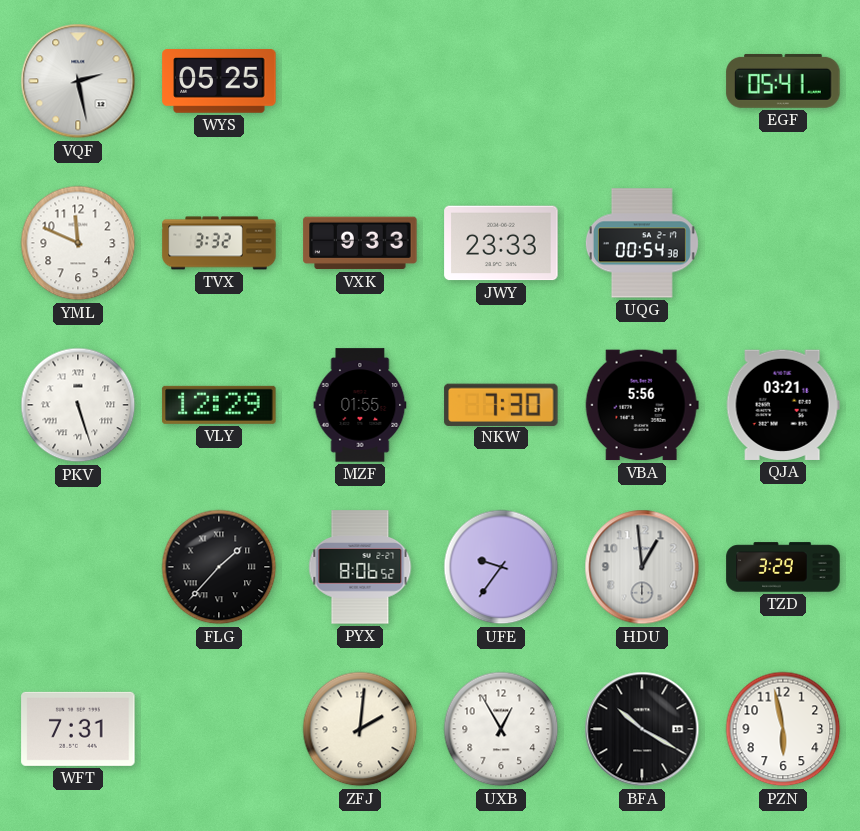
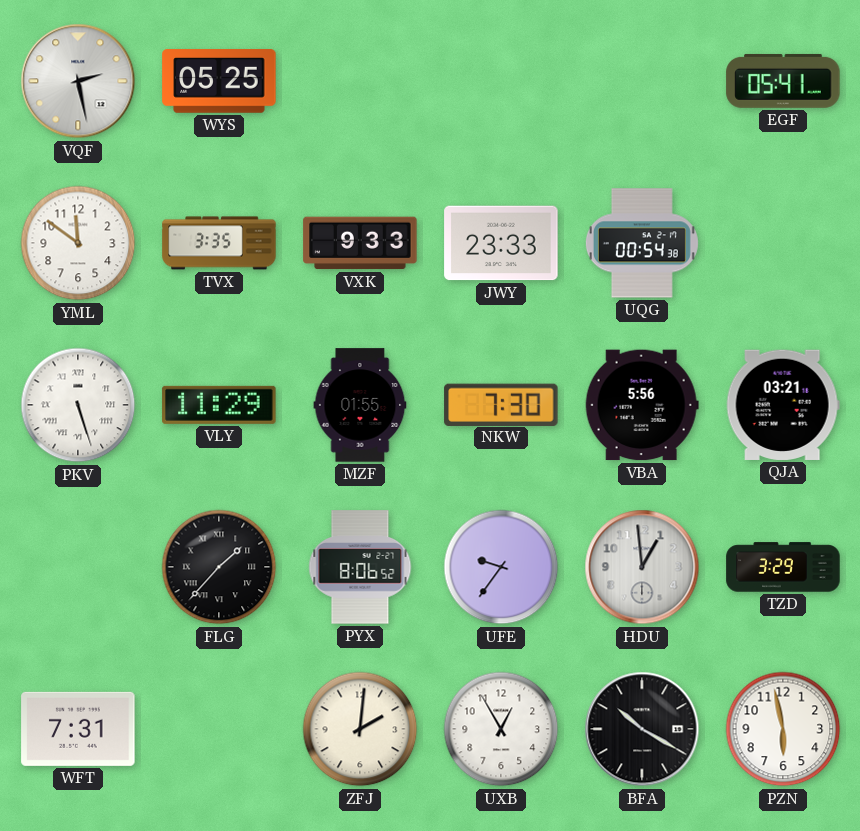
YML: 11:49 -> 11:51
TVX: 3:32 -> 3:35
VLY: 12:29 -> 11:29
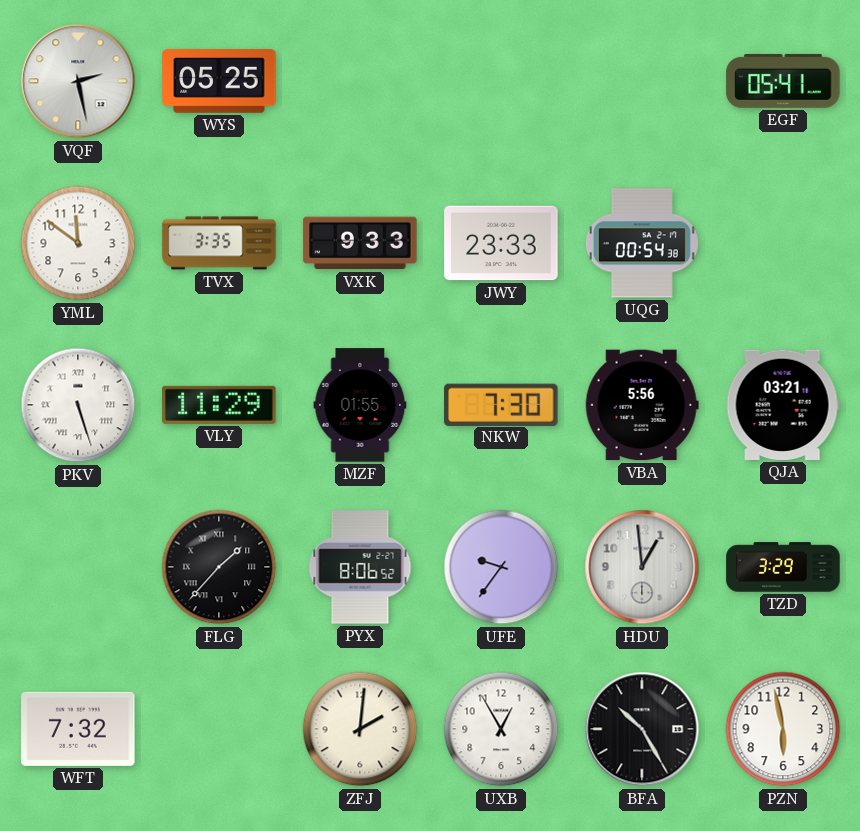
WFT: 7:31 -> 7:32
BFA: 10:20 -> 10:25
